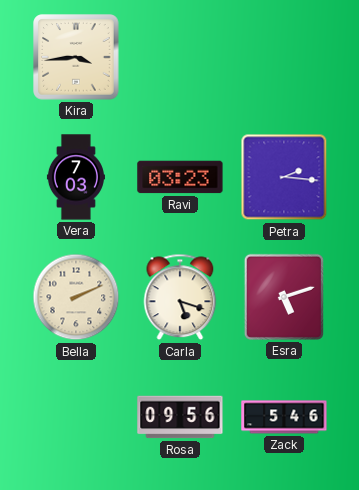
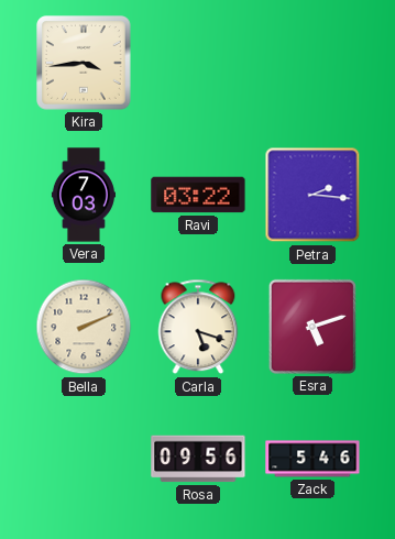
Ravi: 03:23 -> 03:22
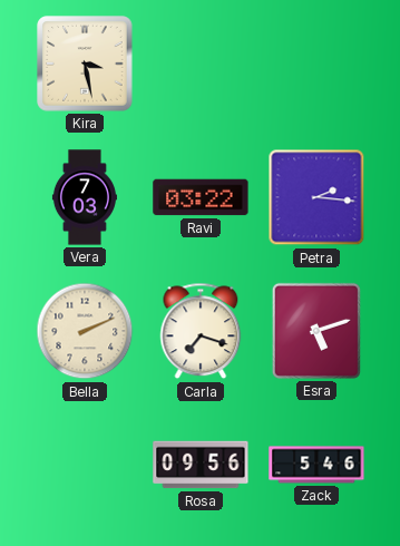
Kira: 3:44 -> 3:28
Carla: 5:18 -> 7:18
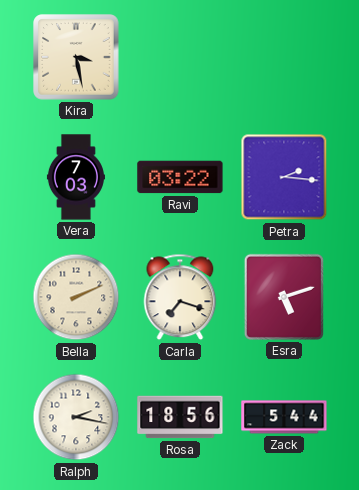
Ralph: none -> 2:17
Rosa: 09:56 -> 18:56
Zack: 5:46 -> 5:44
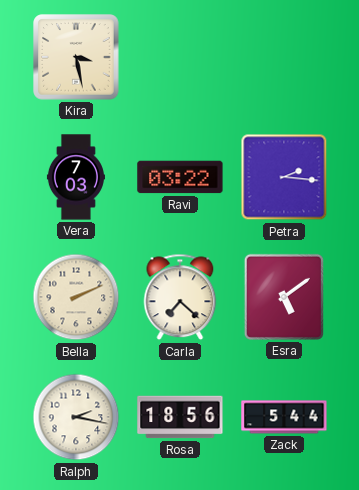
Carla: 7:18 -> 7:22
Esra: 5:12 -> 5:09
